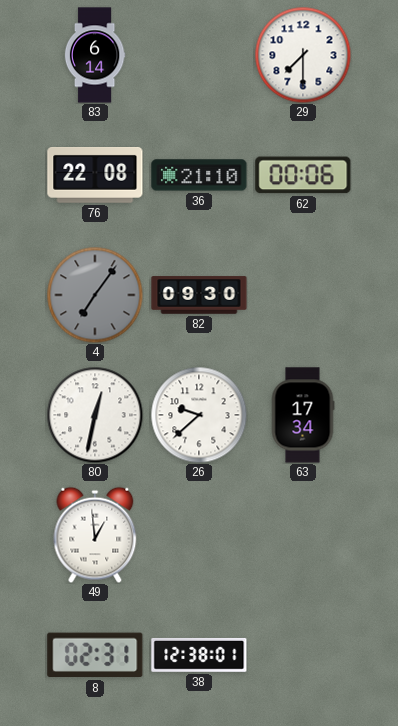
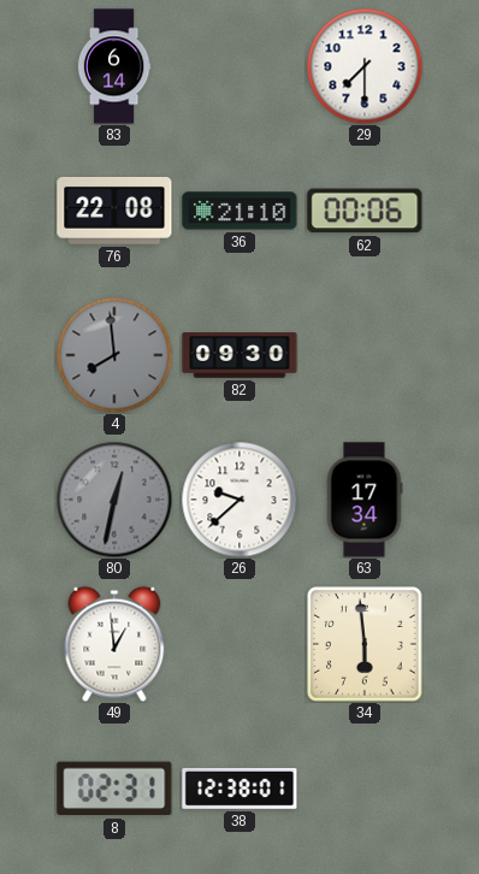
4: 7:06 -> 7:59
80 dial: white -> grey
34: none -> 5:59
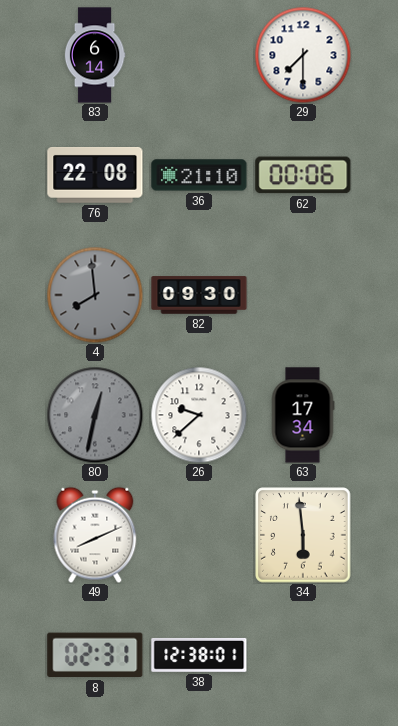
49: 12:59 -> 8:11
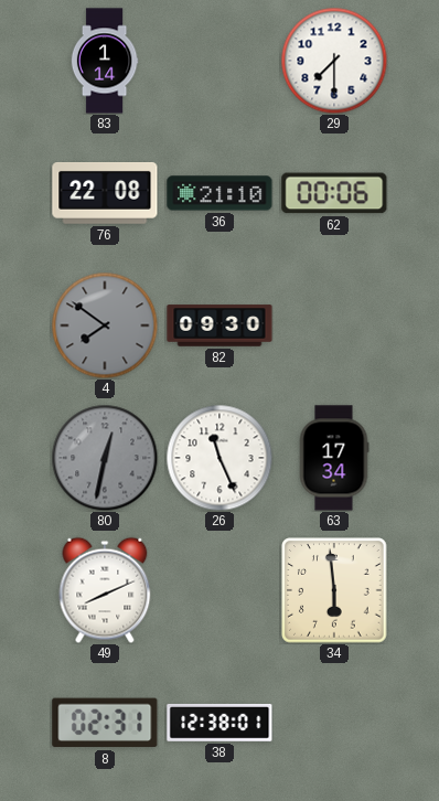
83: 6:14 -> 1:14
4: 7:59 -> 7:51
26: 9:38 -> 11:26
